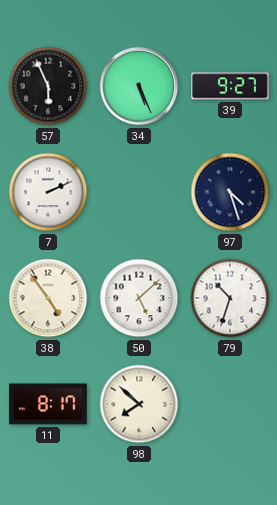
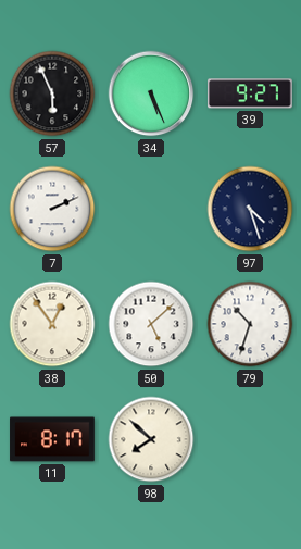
38: 4:54 -> 12:54
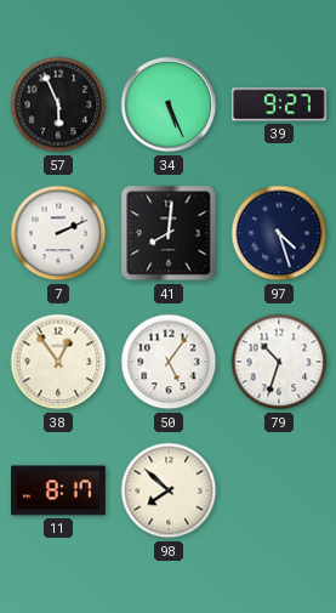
41: none -> 8:01
50: 5:08 -> 5:06
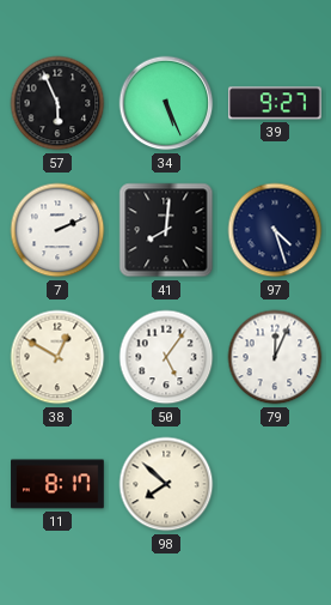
38: 12:54 -> 12:50
79: 10:33 -> 12:04
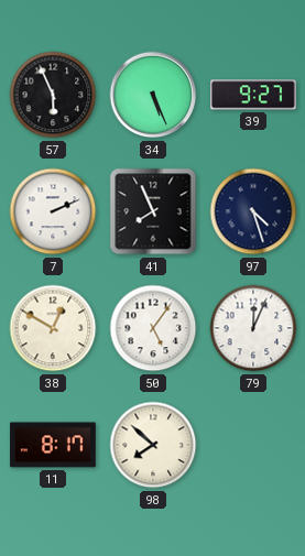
41: 8:01 -> 7:56
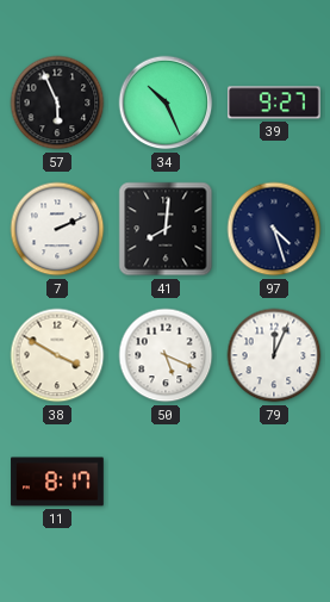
34: 5:26 -> 10:26
41: 7:56 -> 8:01
38: 12:50 -> 3:50
50: 5:06 -> 5:19
98: 7:52 -> none
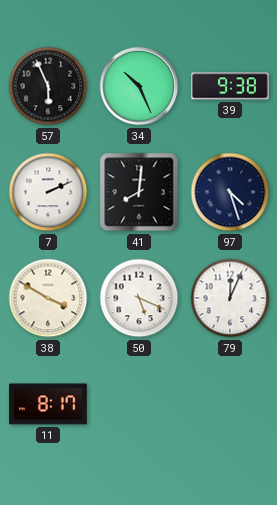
39: 9:27 -> 9:38
